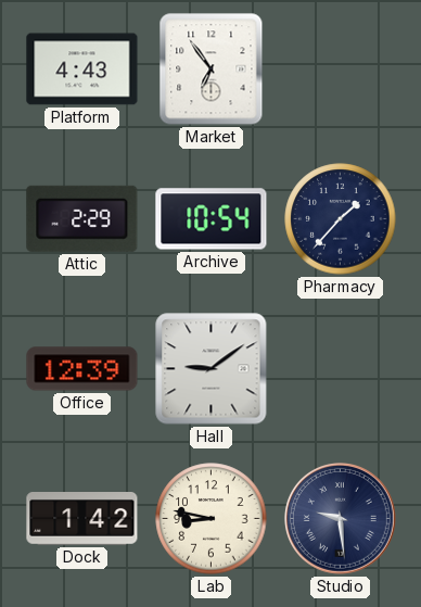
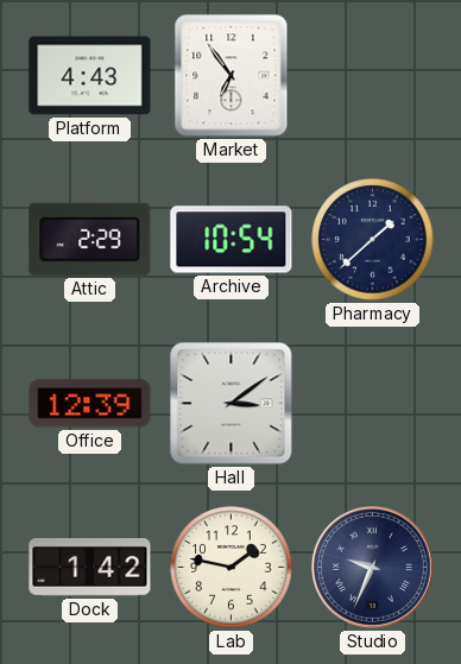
Pharmacy: 1:37 -> 1:38
Hall: 9:09 -> 3:09
Lab: 8:47 -> 1:47
Studio: 9:29 -> 9:34
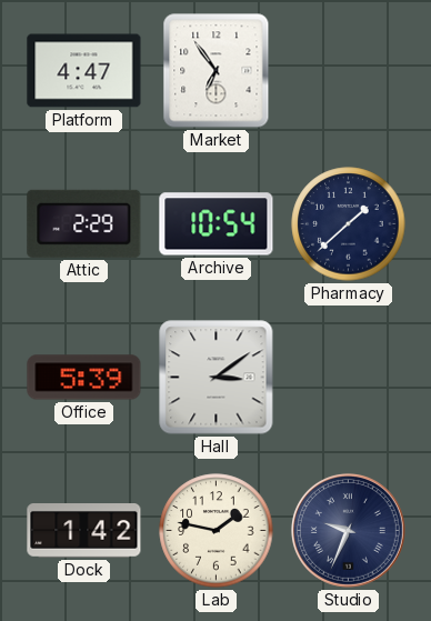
Platform: 4:43 -> 4:47
Office: 12:39 -> 5:39
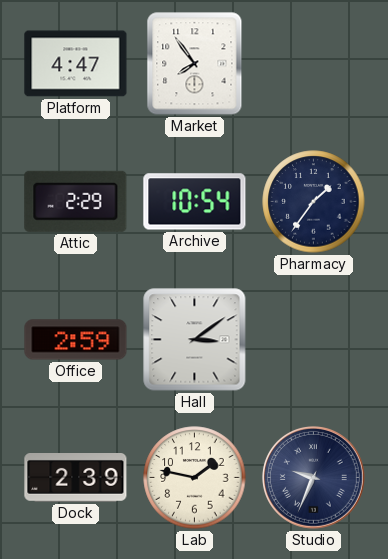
Market: 6:54 -> 7:54
Pharmacy: 1:38 -> 1:36
Office: 5:39 -> 2:59
Dock: 1:42 -> 2:39
